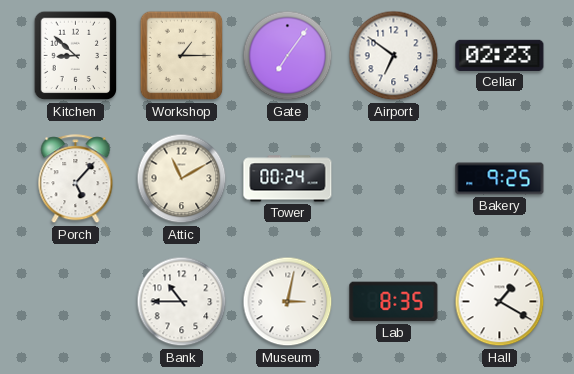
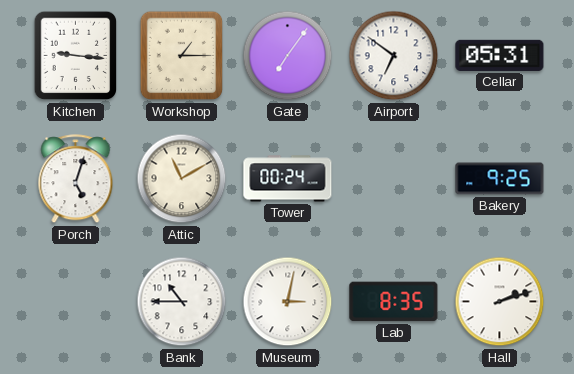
Kitchen: 8:52 -> 9:16
Cellar: 02:23 -> 05:31
Porch: 5:07 -> 5:03
Hall: 1:20 -> 2:12
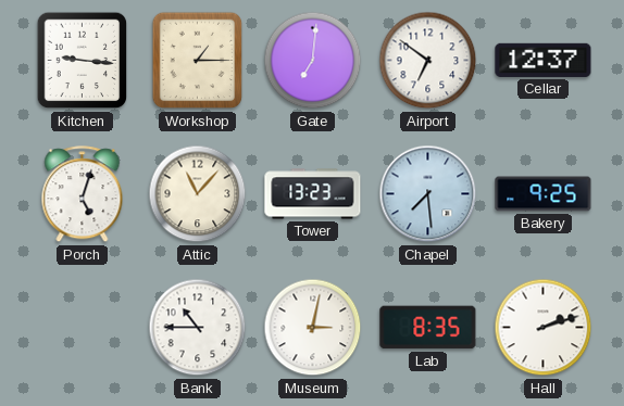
Gate: 7:06 -> 7:01
Cellar: 05:31 -> 12:37
Attic: 11:10 -> 11:07
Tower: 00:24 -> 13:23
Chapel: none -> 7:29
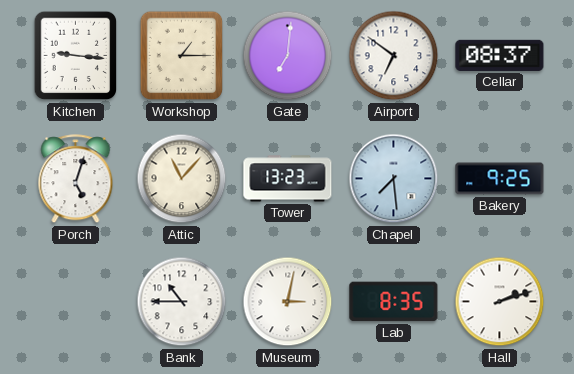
Cellar: 12:37 -> 08:37
